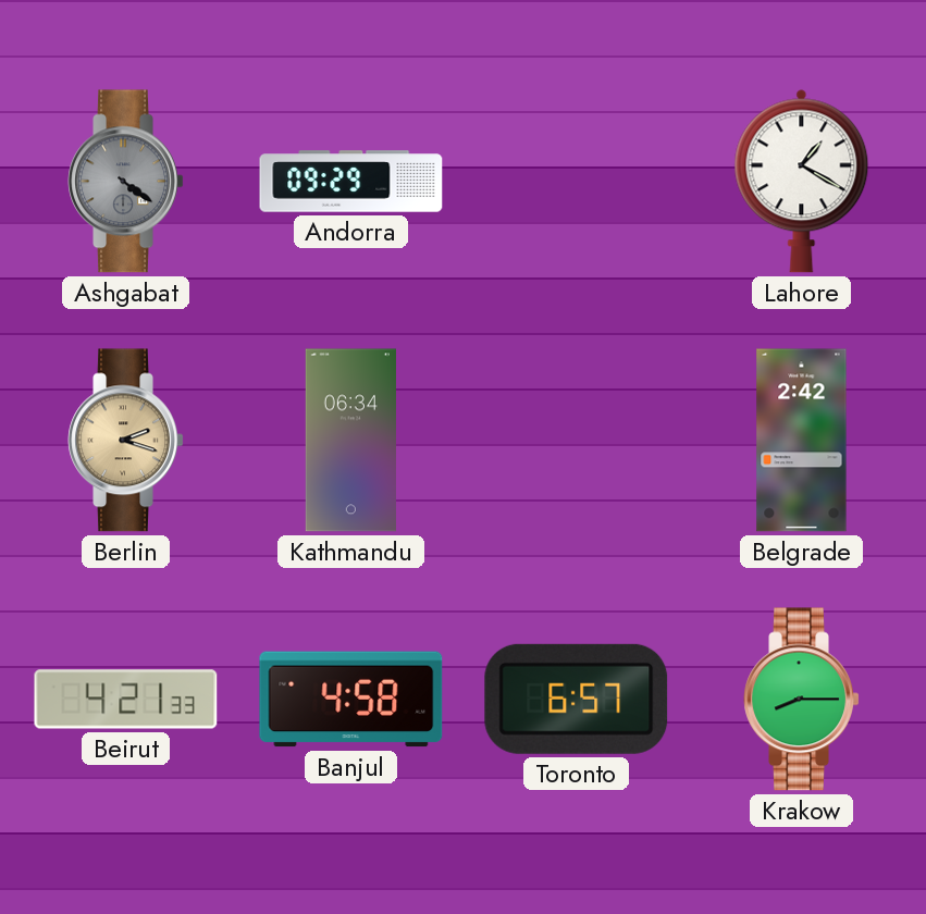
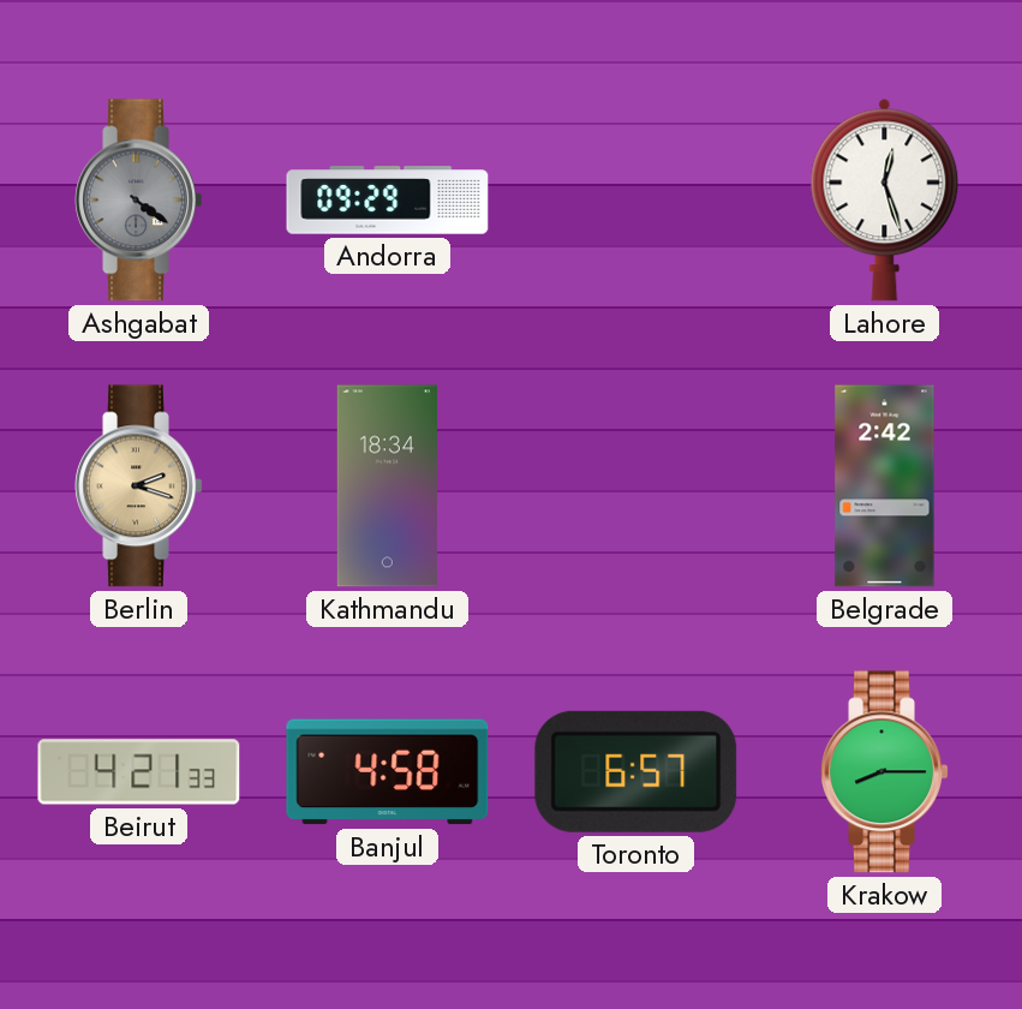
Lahore: 1:20 -> 12:27
Kathmandu: 06:34 -> 18:34
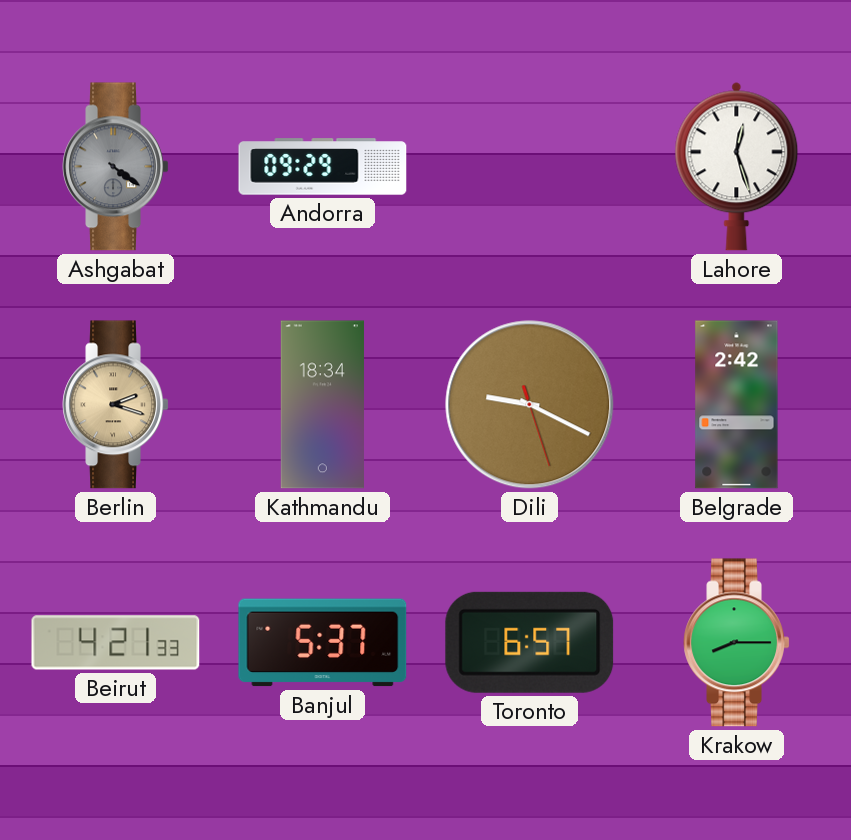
Dili: none -> 9:19
Banjul: 4:58 -> 5:37
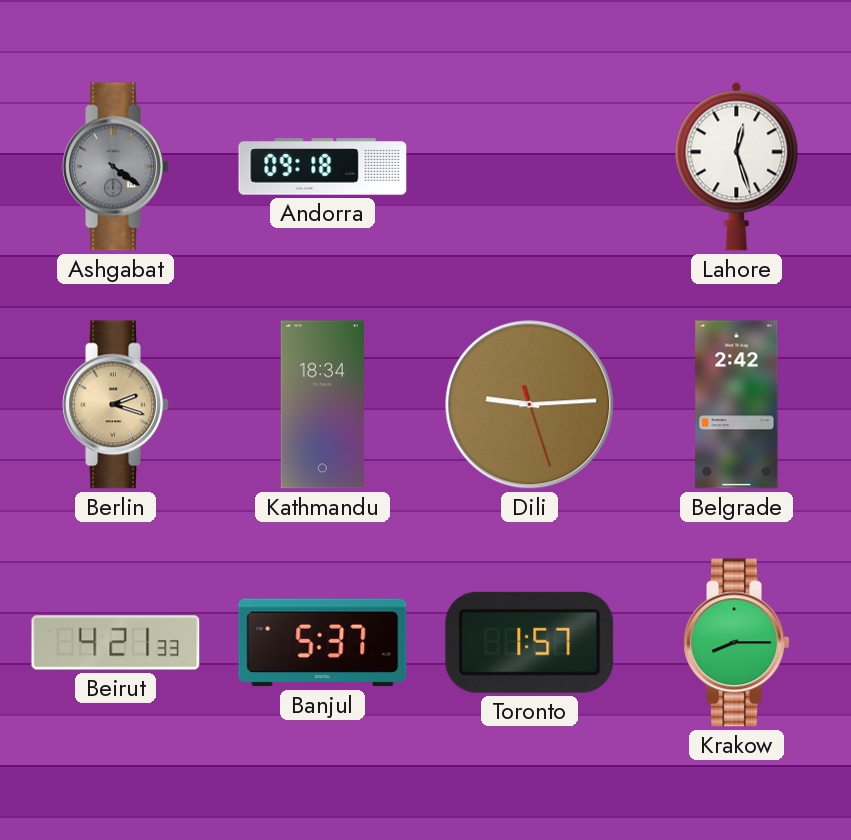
Andorra: 09:29 -> 09:18
Dili: 9:19 -> 9:14
Toronto: 6:57 -> 1:57
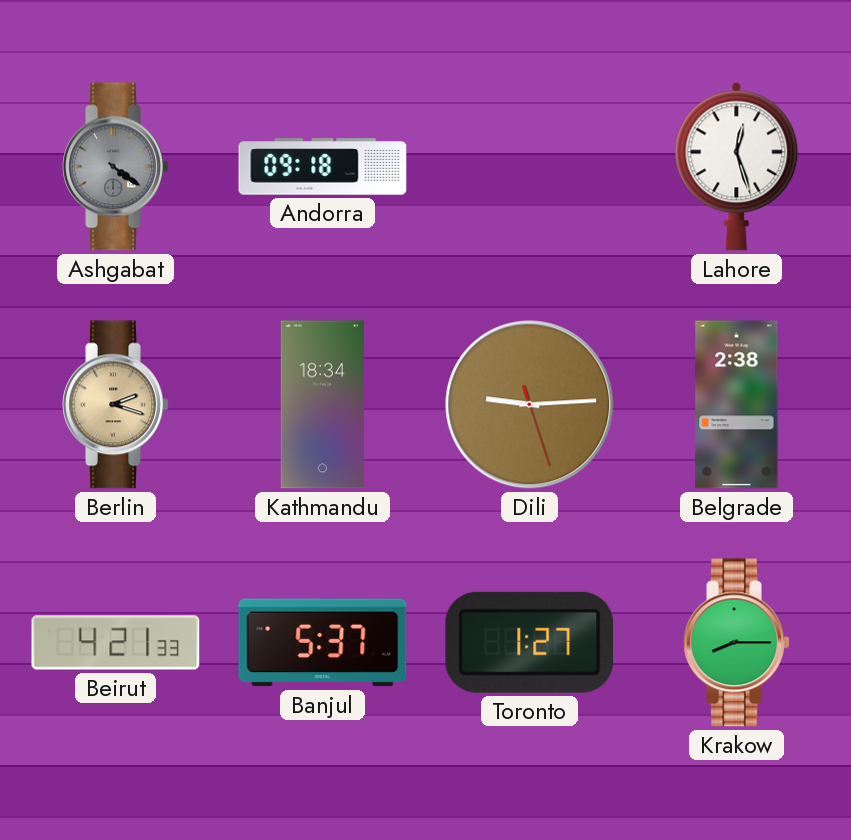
Belgrade: 2:42 -> 2:38
Toronto: 1:57 -> 1:27
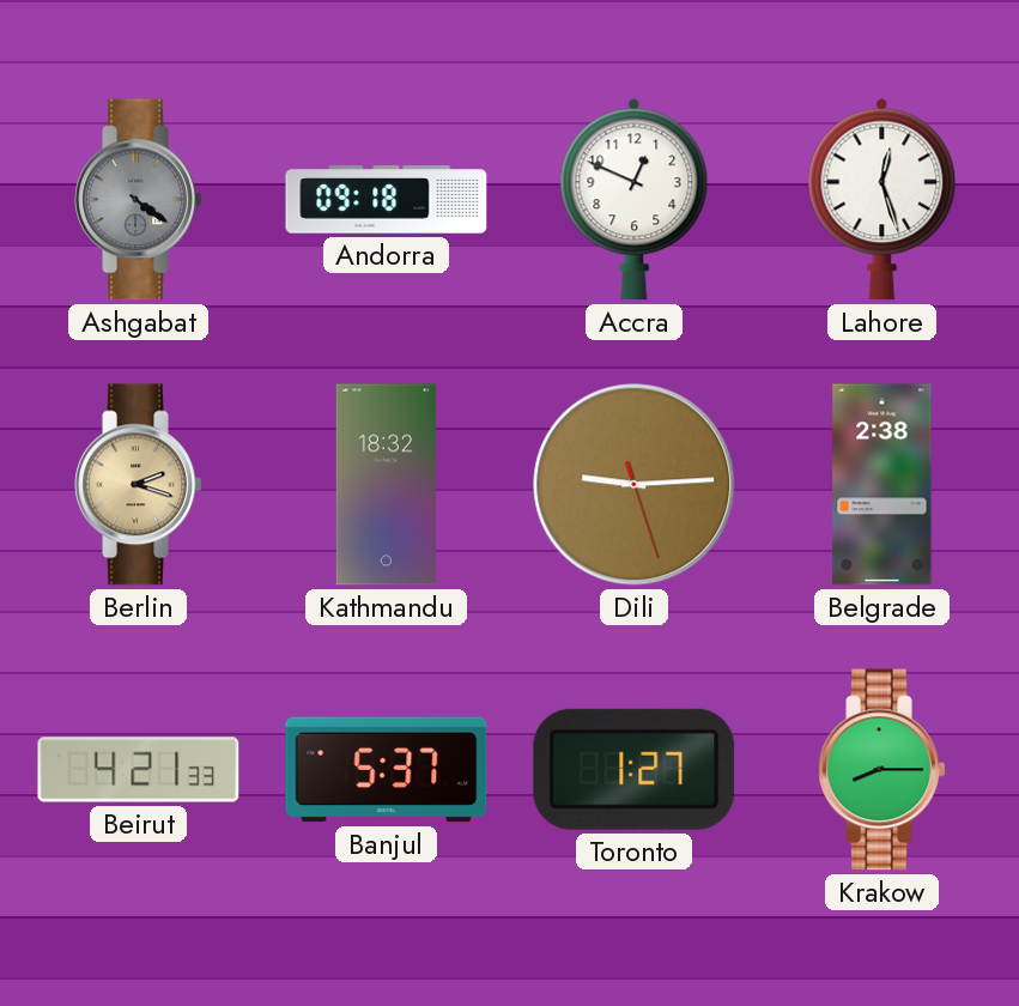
Accra: none -> 12:49
Kathmandu: 18:34 -> 18:32
